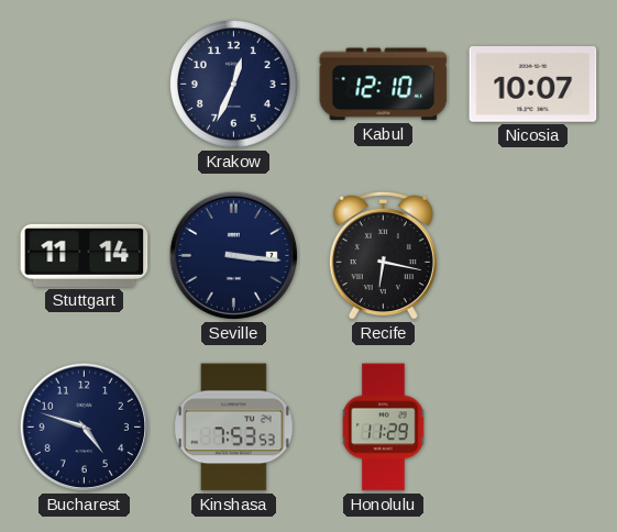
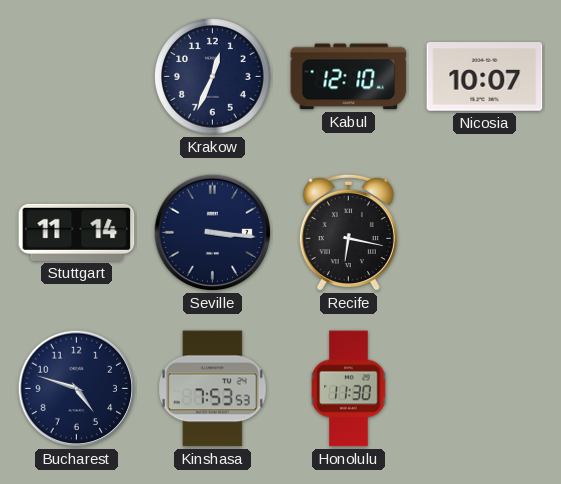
Honolulu: 11:29 -> 11:30
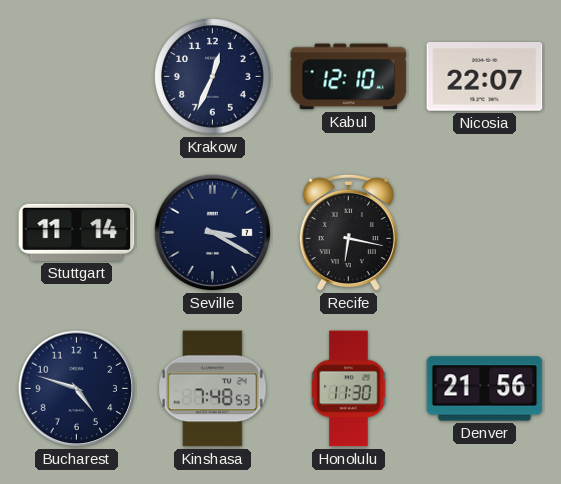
Nicosia: 10:07 -> 22:07
Seville: 3:16 -> 3:20
Kinshasa: 7:53 -> 7:48
Denver: none -> 21:56
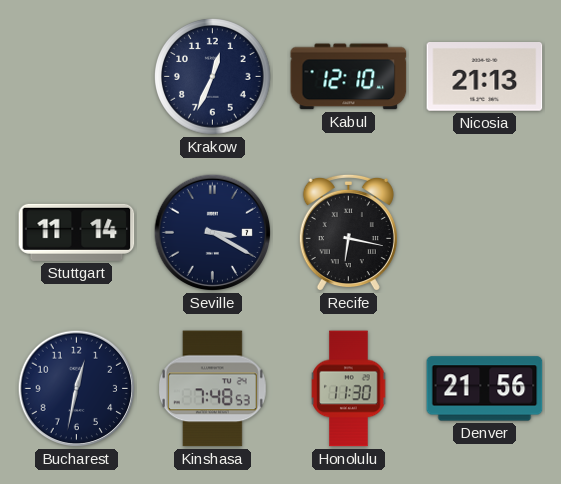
Nicosia: 22:07 -> 21:13
Bucharest: 4:48 -> 12:32
